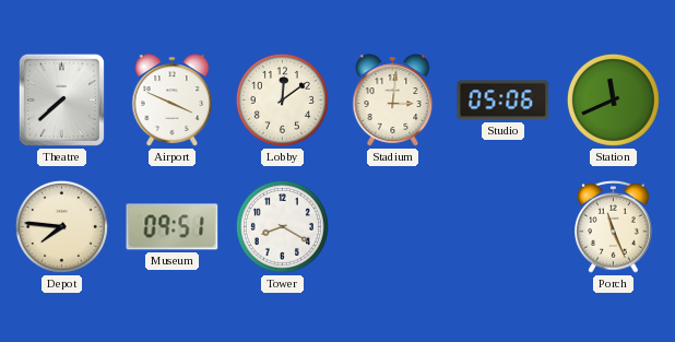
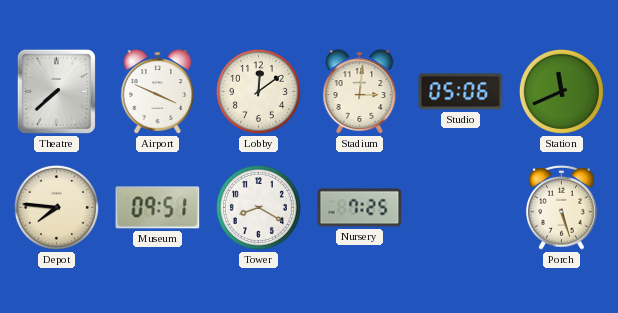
Nursery: none -> 7:25
Porch: 11:26 -> 5:27
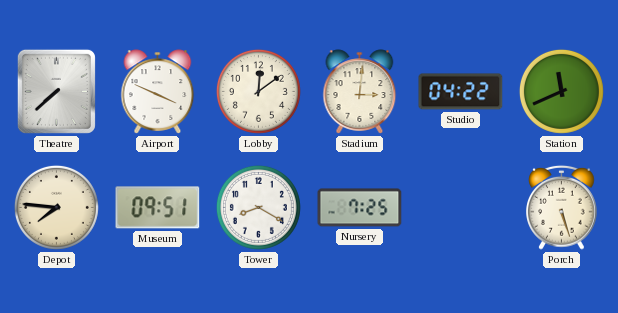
Studio: 05:06 -> 04:22
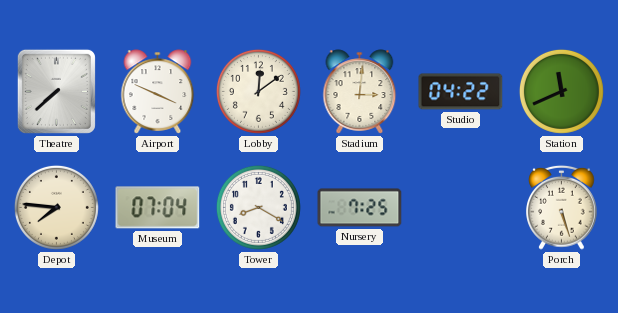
Museum: 09:51 -> 07:04
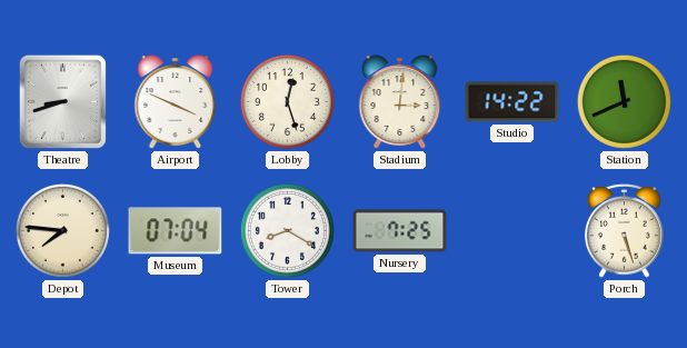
Theatre: 7:38 -> 8:42
Lobby: 12:09 -> 12:27
Studio: 04:22 -> 14:22
